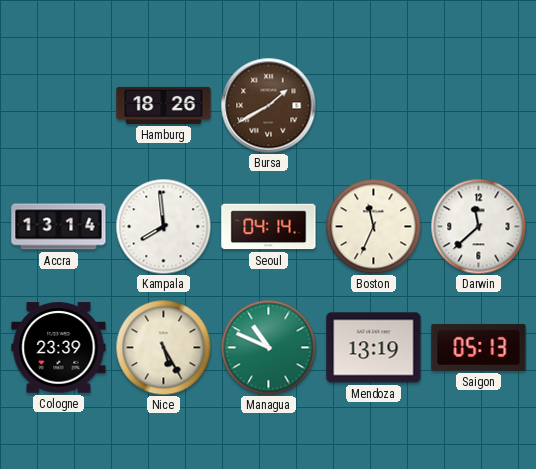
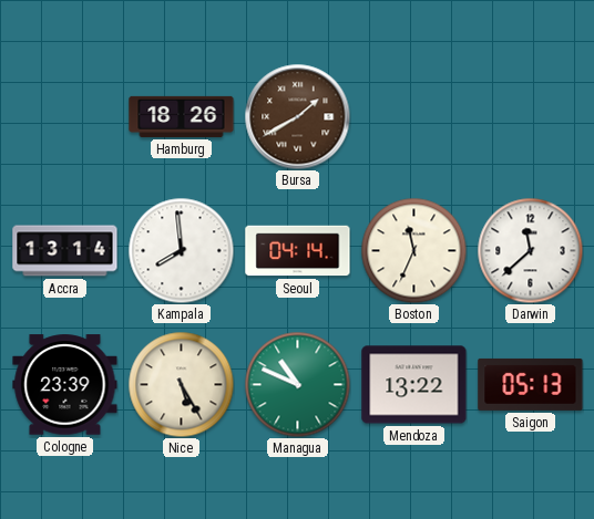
Mendoza: 13:19 -> 13:22
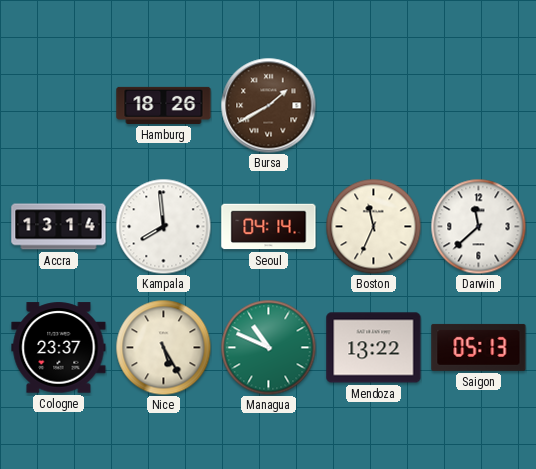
Cologne: 23:39 -> 23:37
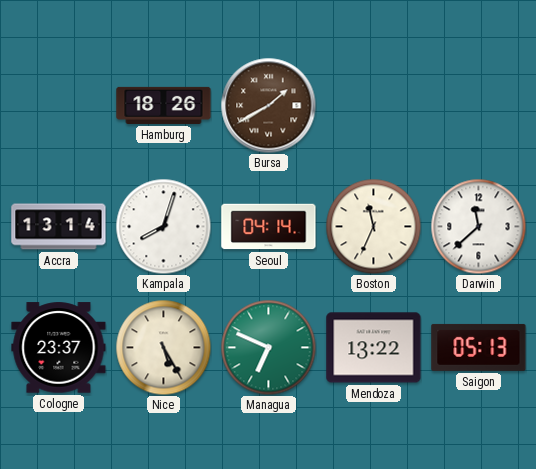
Kampala: 7:59 -> 8:03
Managua: 10:49 -> 6:49
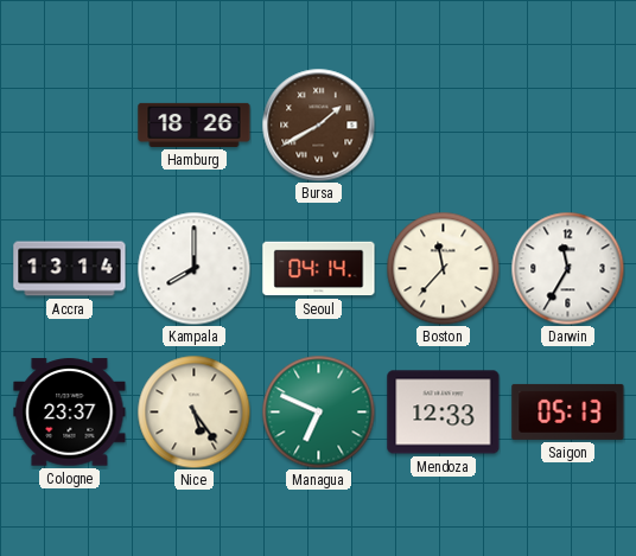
Kampala: 8:03 -> 8:00
Boston: 11:34 -> 11:37
Darwin: 11:38 -> 11:35
Nice: 5:25 -> 5:24
Mendoza: 13:22 -> 12:33
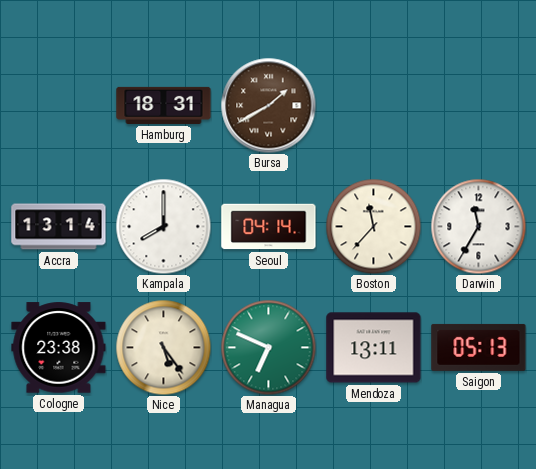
Hamburg: 18:26 -> 18:31
Cologne: 23:37 -> 23:38
Mendoza: 12:33 -> 13:11
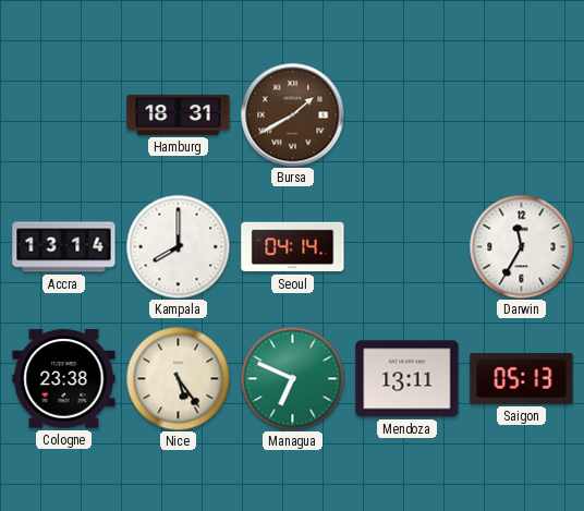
Boston: 11:37 -> none
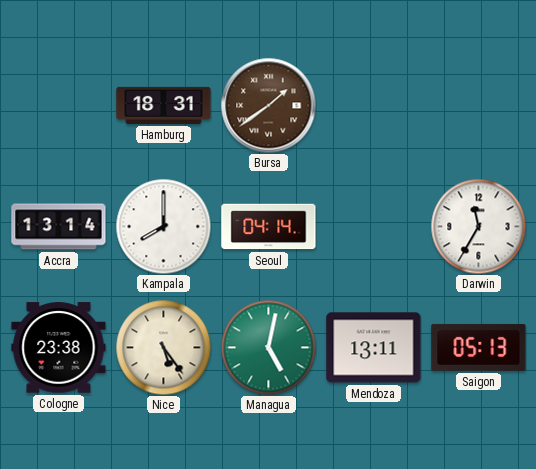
Bursa: 1:40 -> 1:39
Managua: 6:49 -> 5:02
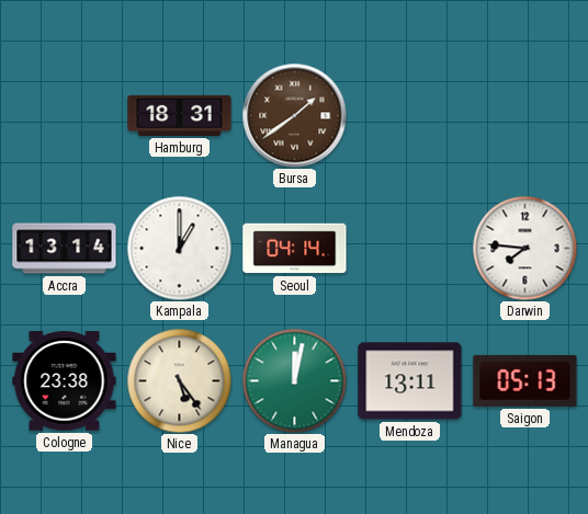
Kampala: 8:00 -> 1:00
Darwin: 11:35 -> 7:46
Managua: 5:02 -> 12:02
